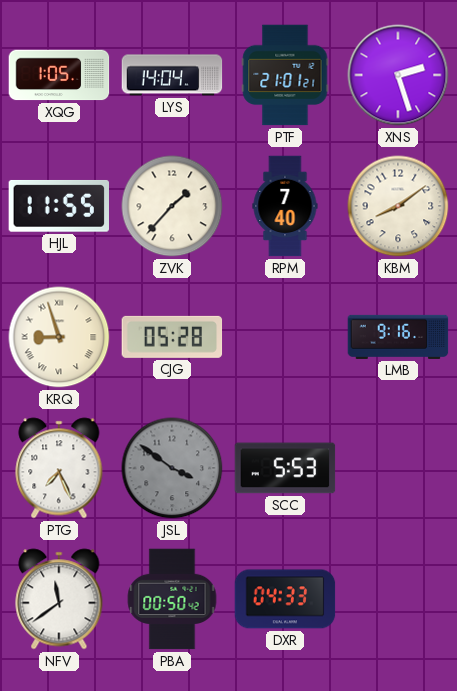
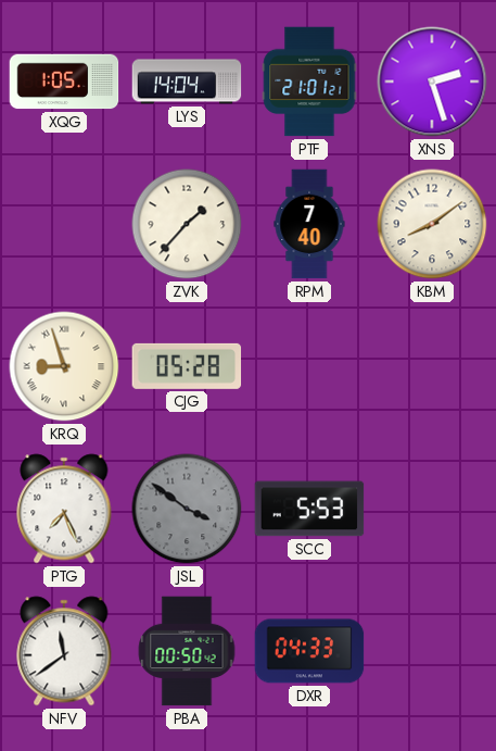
HJL: 11:55 -> none
LMB: 9:16 -> none
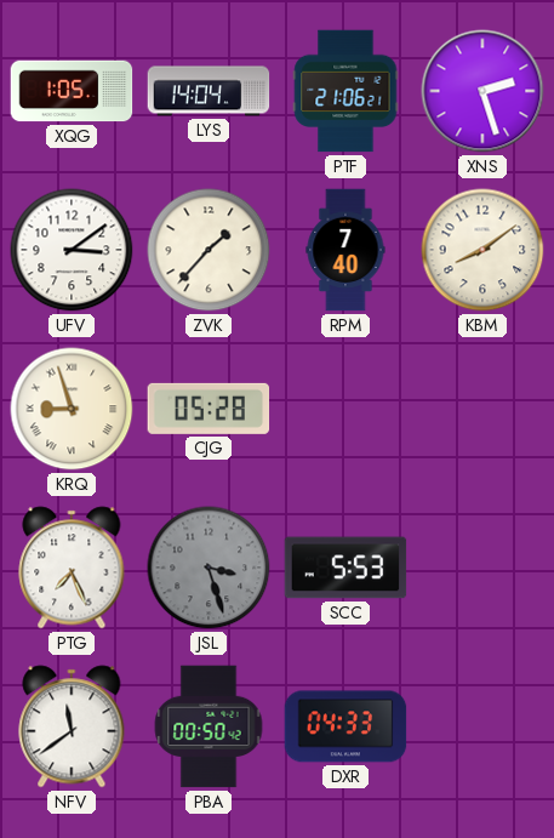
PTF: 21:01 -> 21:06
UFV: none -> 3:09
JSL: 3:51 -> 3:27
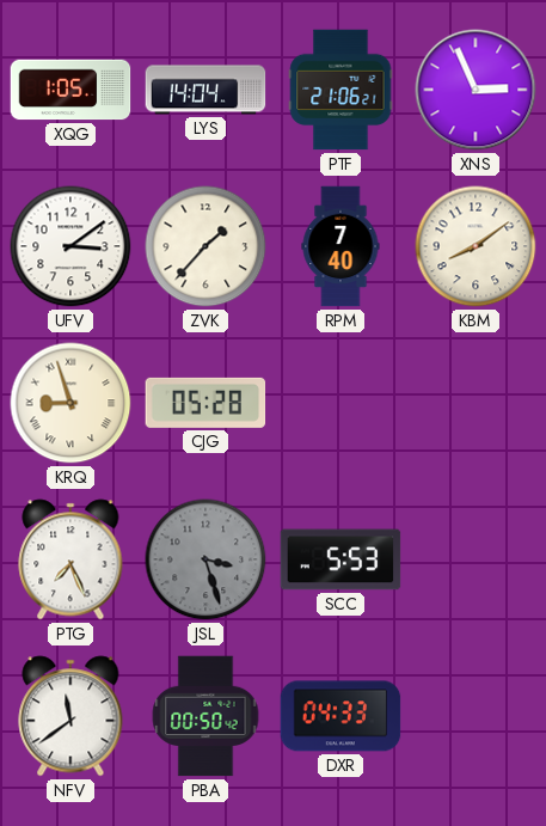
XNS: 2:27 -> 2:56
